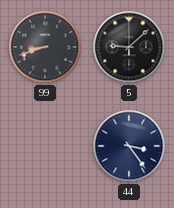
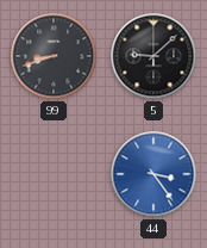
44 dial: navy -> blue
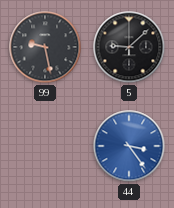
99: 8:42 -> 9:28
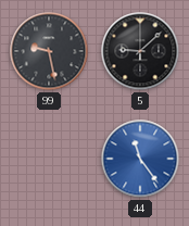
44: 3:24 -> 11:24
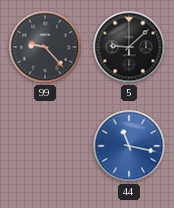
99: 9:28 -> 9:23
44: 11:24 -> 11:17
